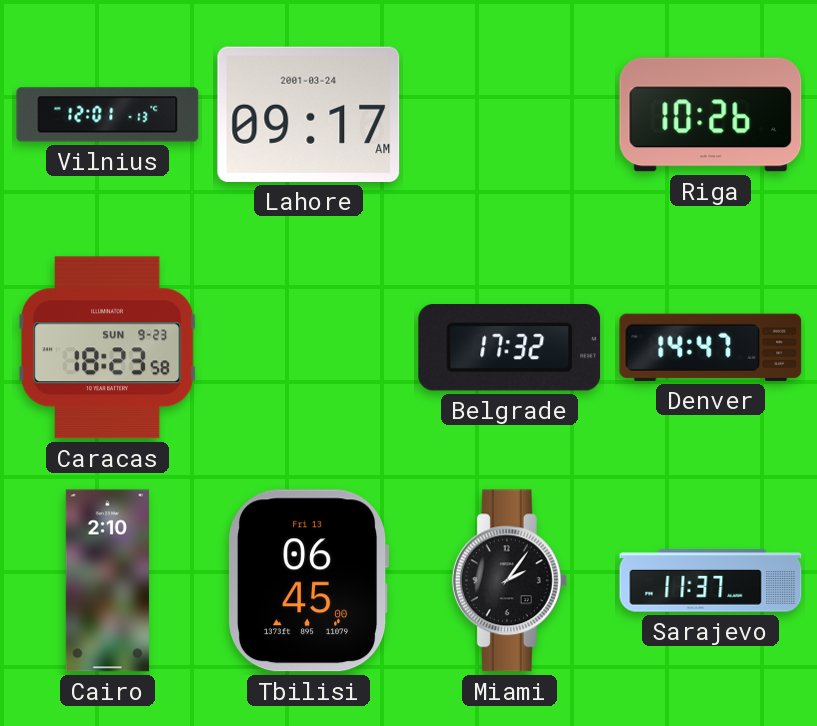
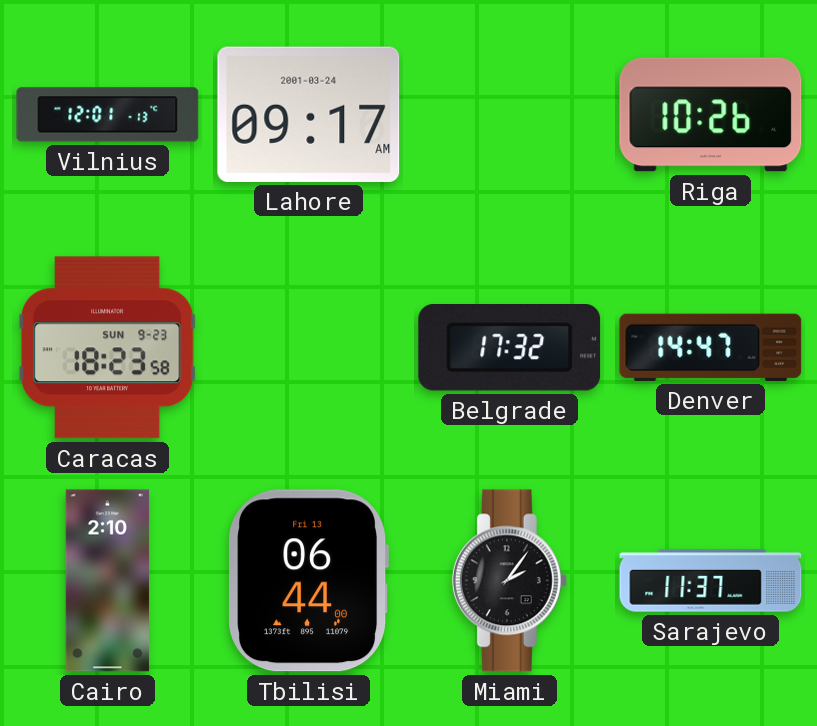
Tbilisi: 06:45 -> 06:44
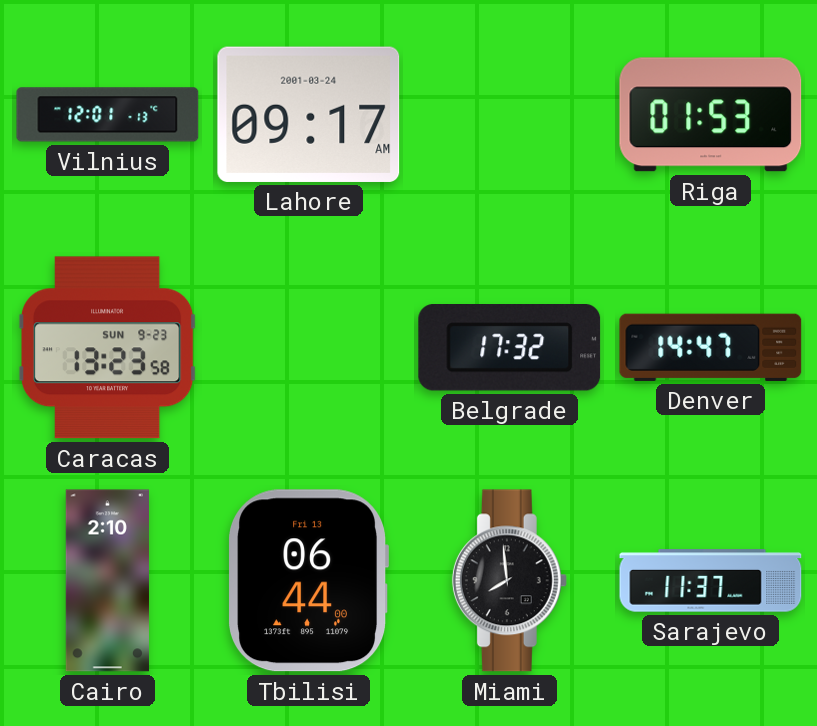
Riga: 10:26 -> 01:53
Caracas: 18:23 -> 13:23
Miami: 2:06 -> 7:59
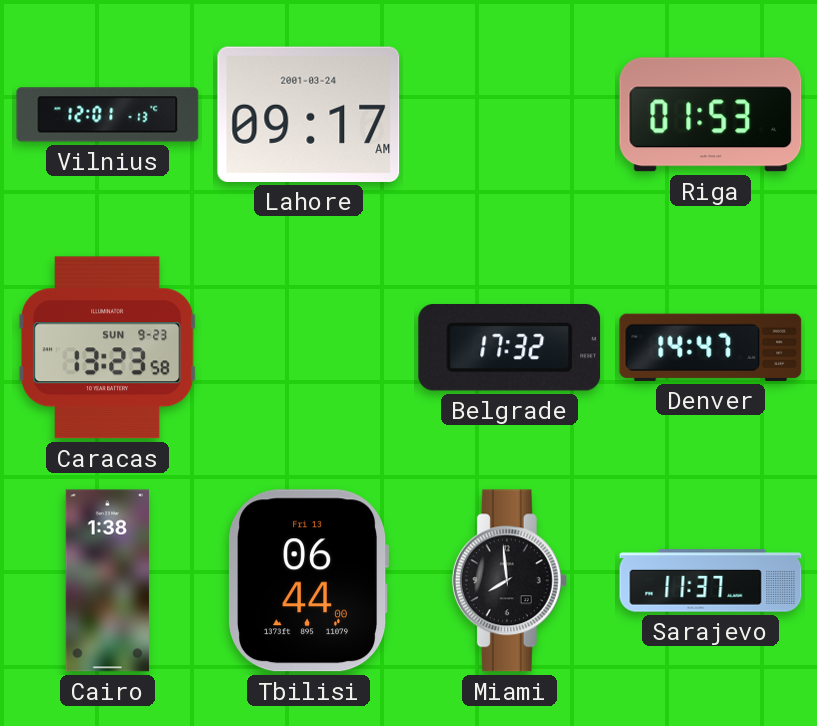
Cairo: 2:10 -> 1:38
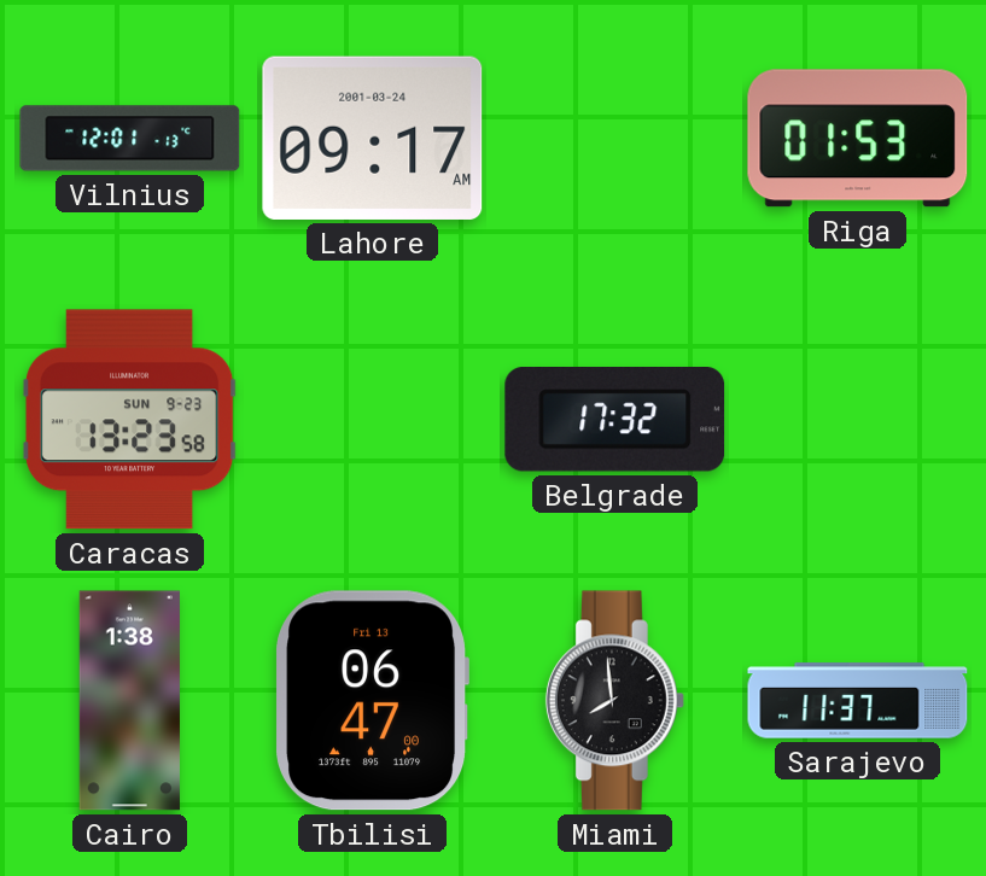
Denver: 14:47 -> none
Tbilisi: 06:44 -> 06:47
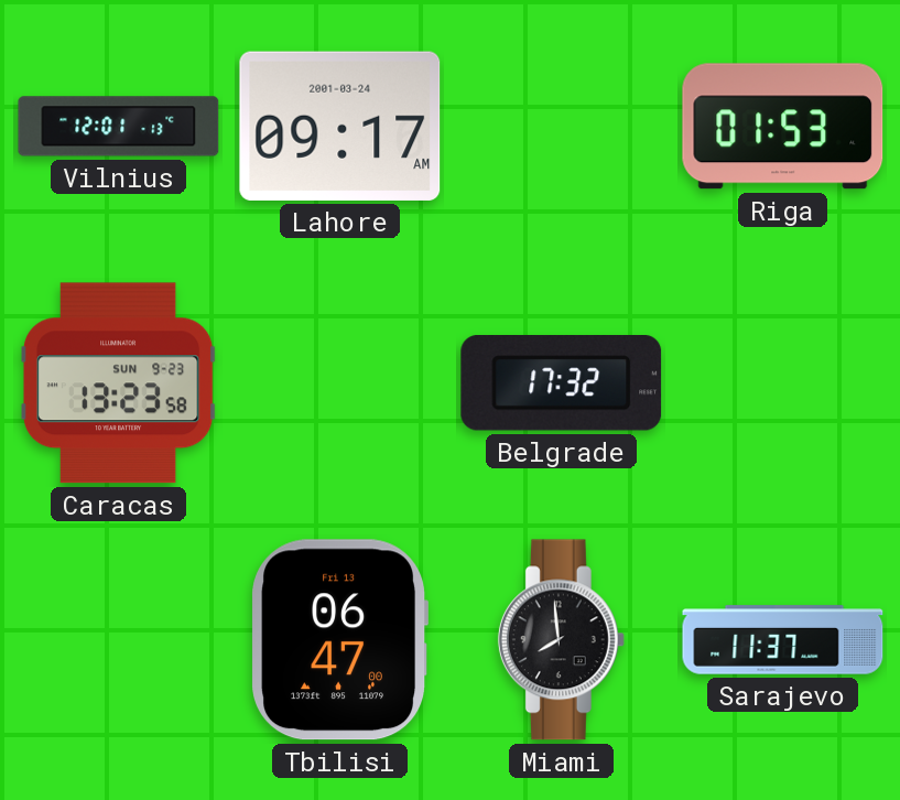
Cairo: 1:38 -> none
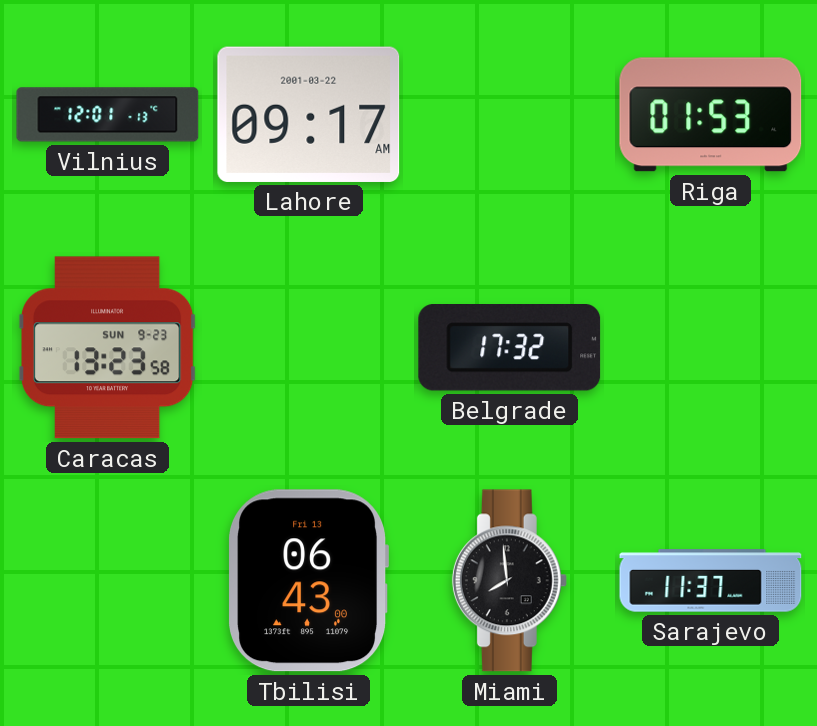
Lahore date: 2001-03-24 -> 2001-03-22
Tbilisi: 06:47 -> 06:43
